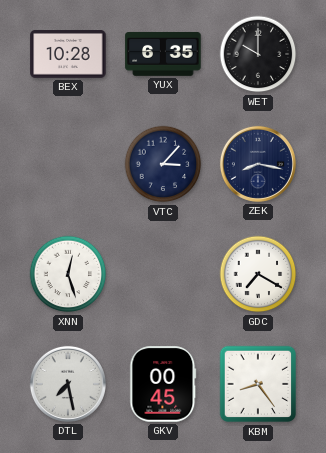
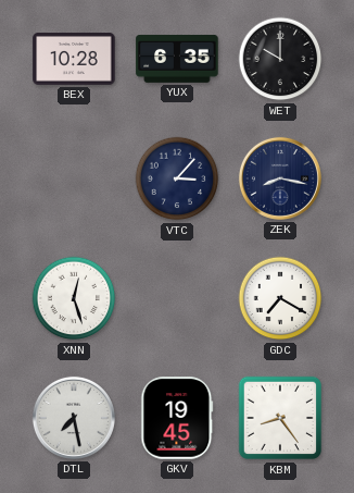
GKV: 00:45 -> 19:45
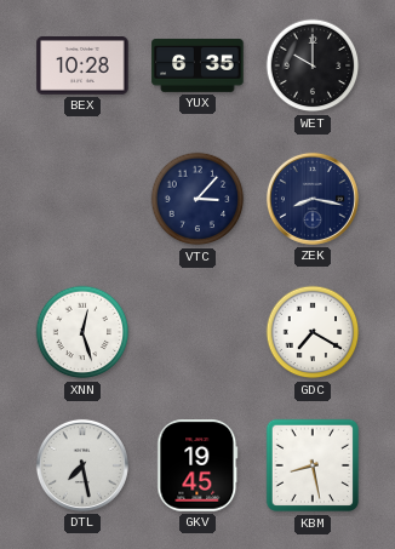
KBM: 8:24 -> 8:28
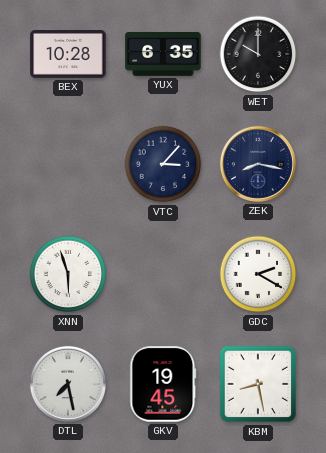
XNN: 12:27 -> 5:57
GDC: 7:20 -> 2:20
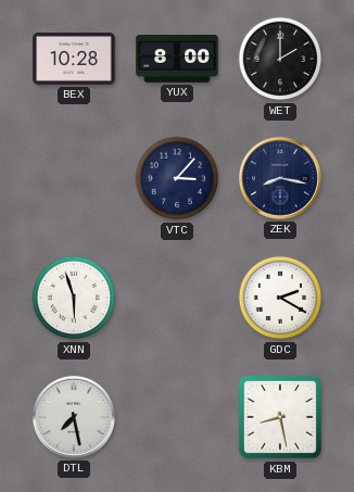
YUX: 6:35 -> 8:00
WET: 10:00 -> 2:00
GKV: 19:45 -> none
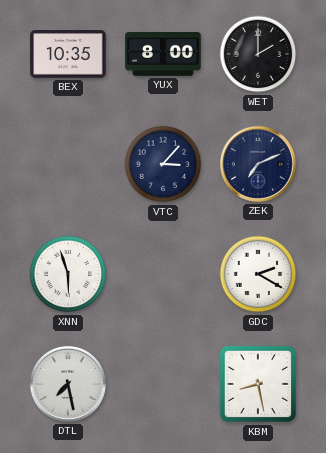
BEX: 10:28 -> 10:35
ZEK: 8:17 -> 7:11
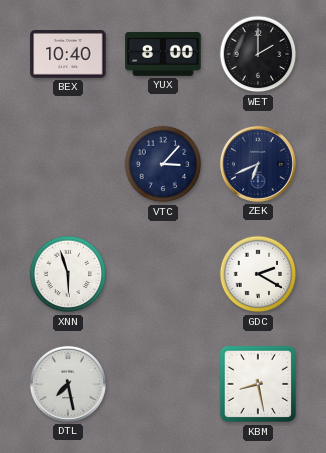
BEX: 10:35 -> 10:40
ZEK: 7:11 -> 6:41
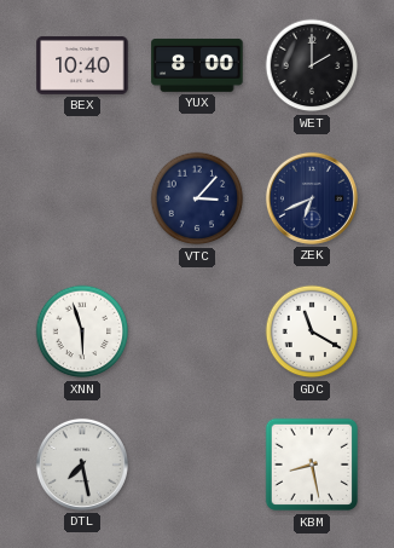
GDC: 2:20 -> 11:20
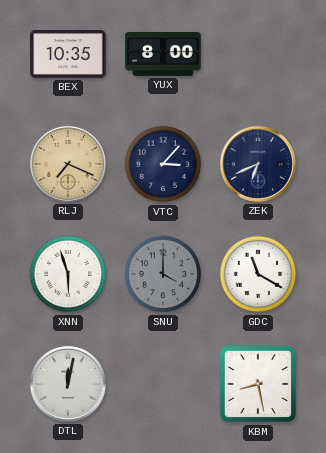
BEX: 10:40 -> 10:35
WET: 2:00 -> none
RLJ: none -> 7:19
SNU: none -> 4:00
DTL: 7:28 -> 12:02
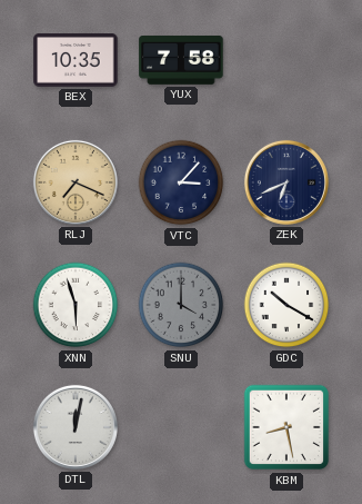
YUX: 8:00 -> 7:58
GDC: 11:20 -> 10:20
